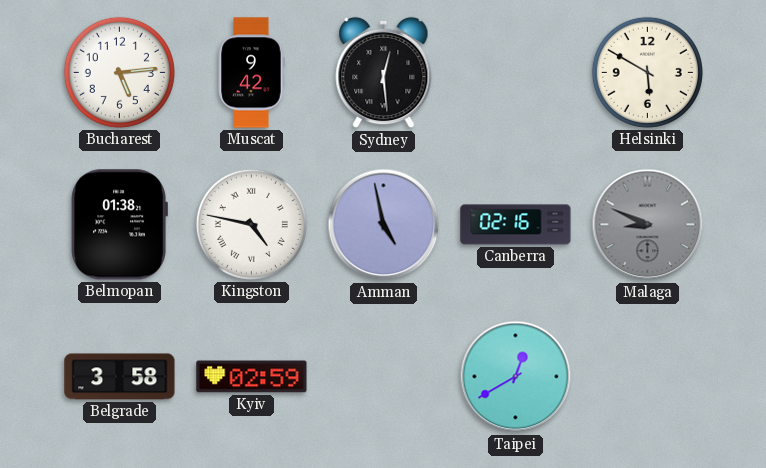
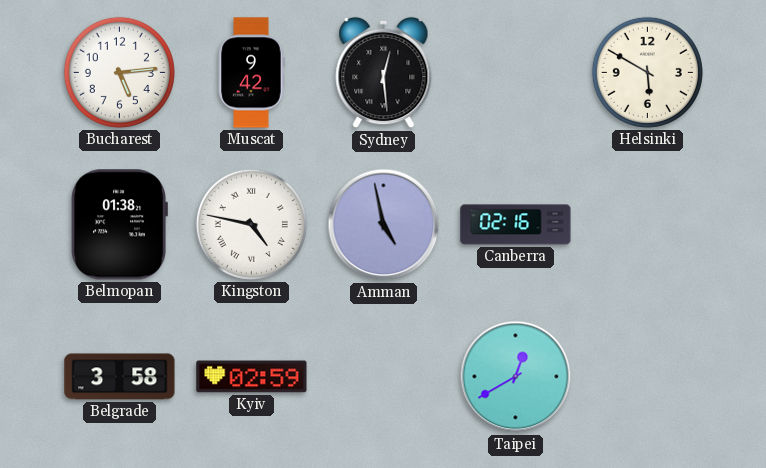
Malaga: 8:49 -> none
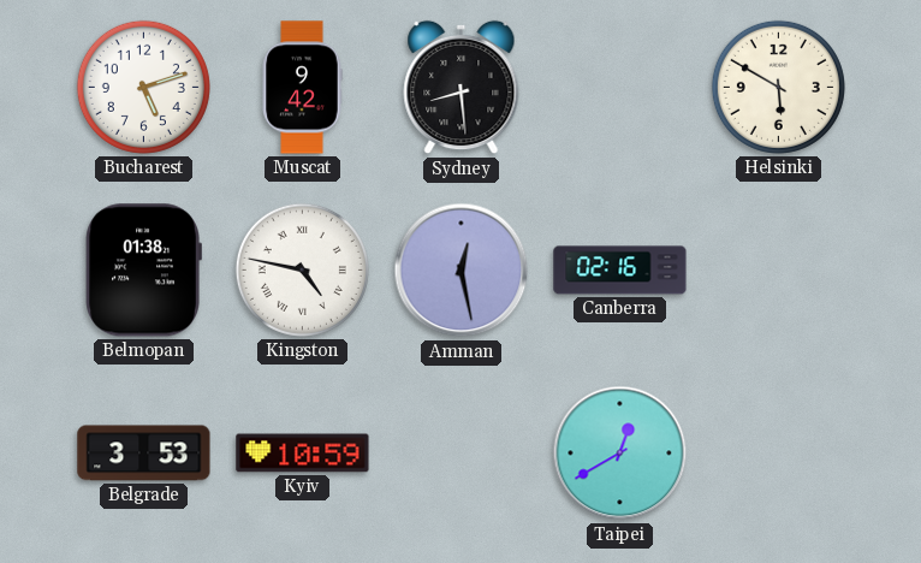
Bucharest: 5:14 -> 5:12
Sydney: 12:29 -> 8:29
Amman: 4:58 -> 12:28
Belgrade: 3:58 -> 3:53
Kyiv: 02:59 -> 10:59
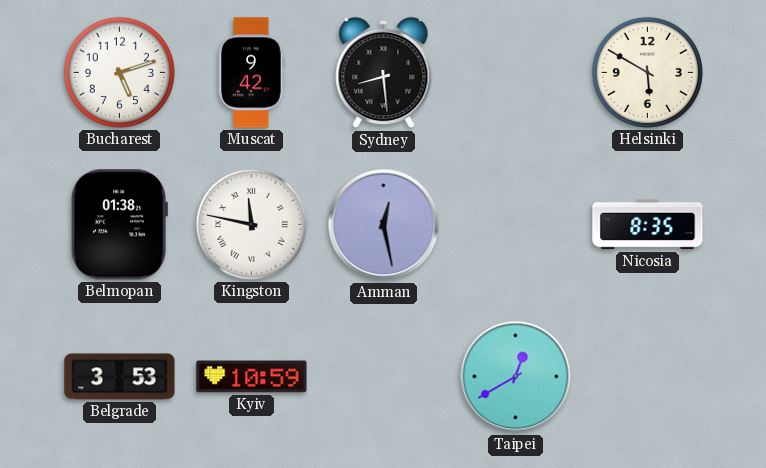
Kingston: 4:47 -> 11:47
Canberra: 02:16 -> none
Nicosia: none -> 8:35
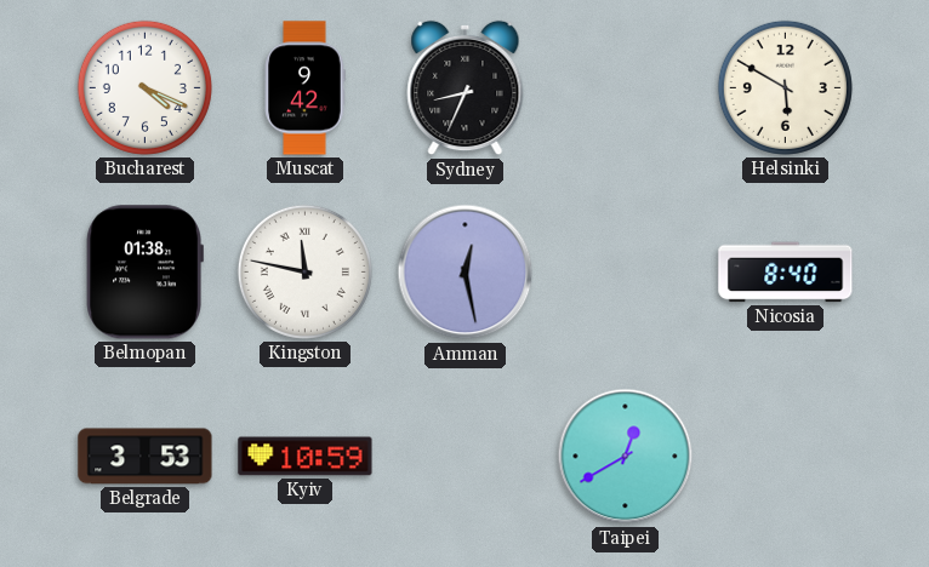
Bucharest: 5:12 -> 4:19
Sydney: 8:29 -> 8:34
Nicosia: 8:35 -> 8:40
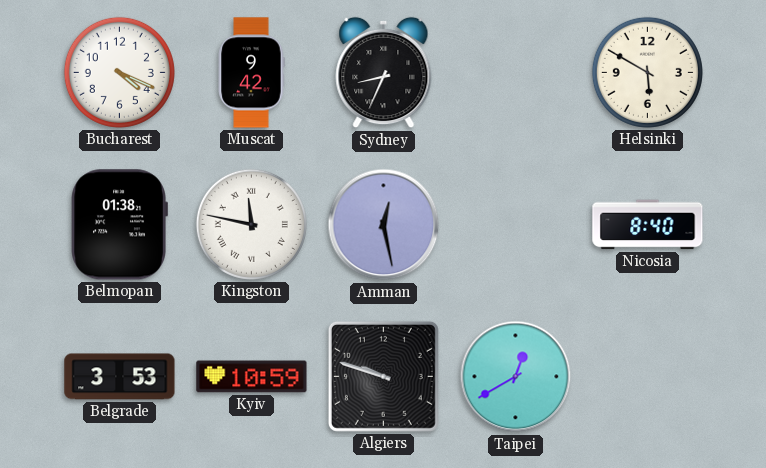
Algiers: none -> 9:48
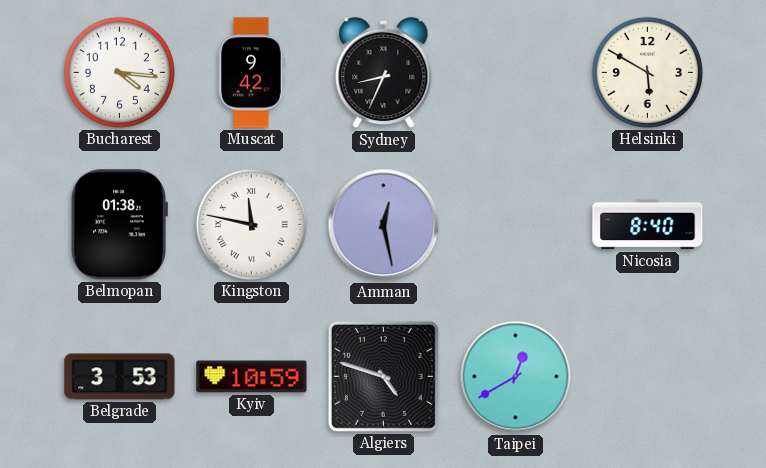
Bucharest: 4:19 -> 4:16
Algiers: 9:48 -> 4:48
